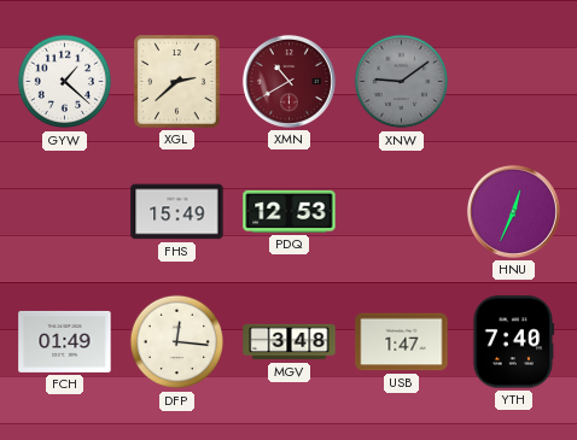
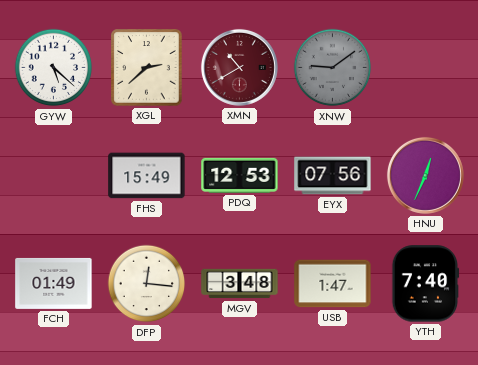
GYW: 1:22 -> 5:22
EYX: none -> 07:56
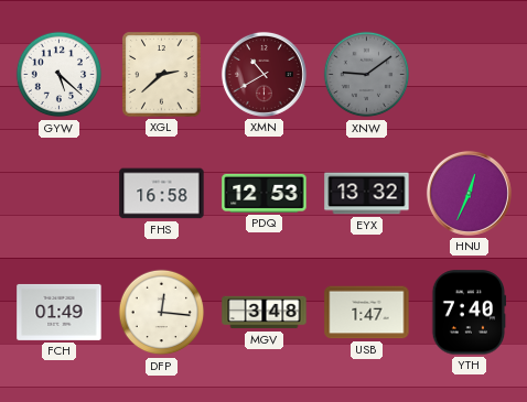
FHS: 15:49 -> 16:58
EYX: 07:56 -> 13:32
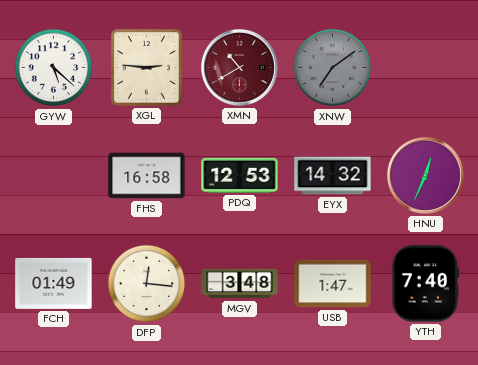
XGL: 2:38 -> 2:46
XNW: 9:09 -> 7:09
EYX: 13:32 -> 14:32
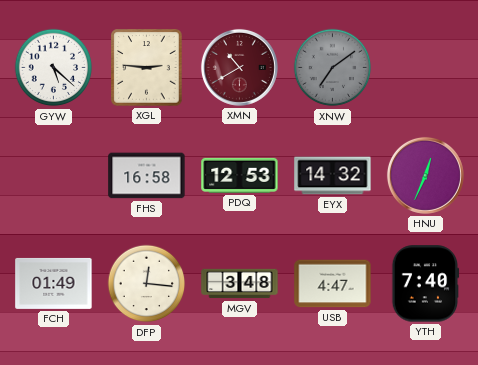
USB: 1:47 -> 4:47
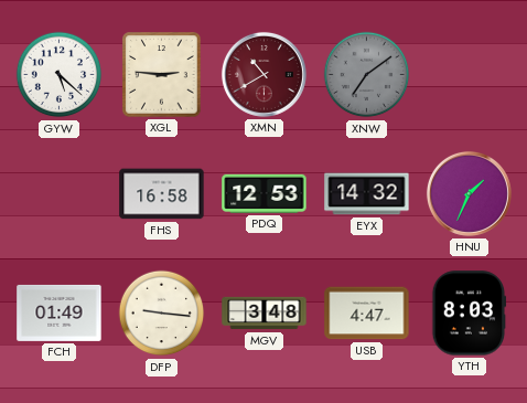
HNU: 12:34 -> 1:34
DFP: 12:16 -> 9:16
YTH: 7:40 -> 8:03
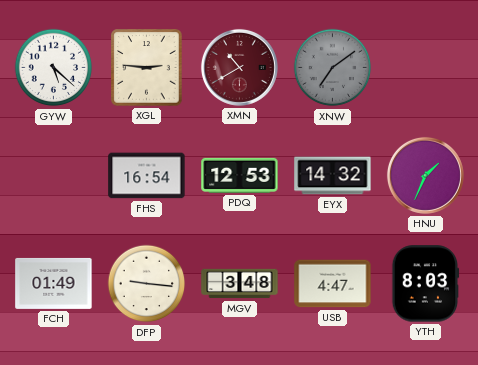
FHS: 16:58 -> 16:54
